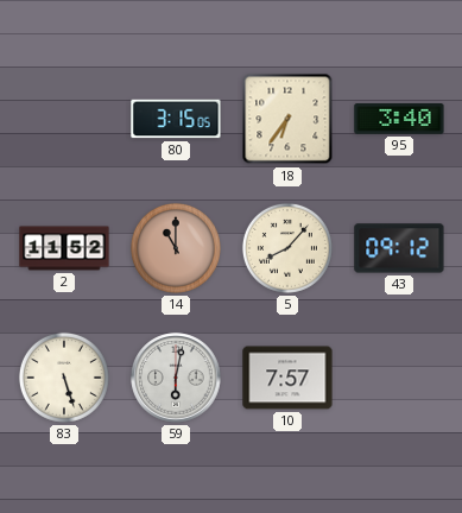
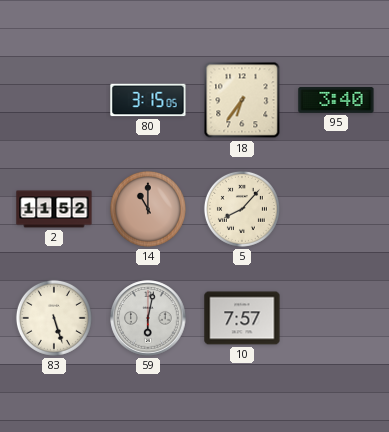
43: 09:12 -> none
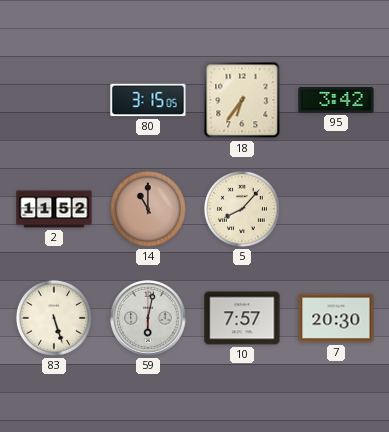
95: 3:40 -> 3:42
7: none -> 20:30
